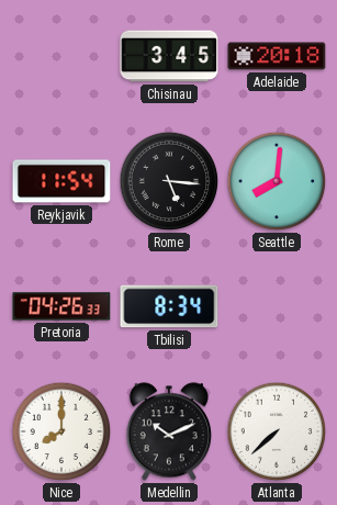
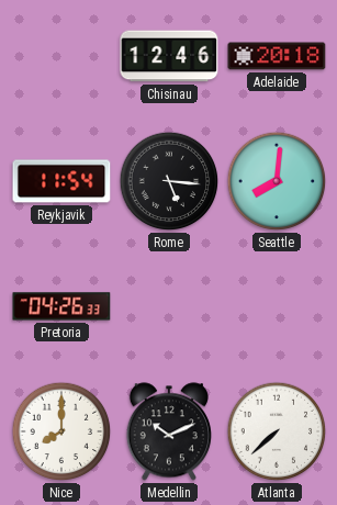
Chisinau: 3:45 -> 12:46
Tbilisi: 8:34 -> none
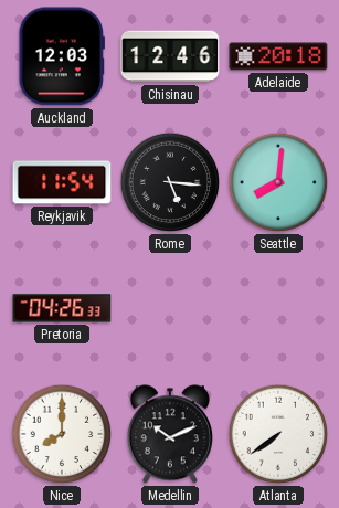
Auckland: none -> 12:03
Atlanta: 7:38 -> 7:39
